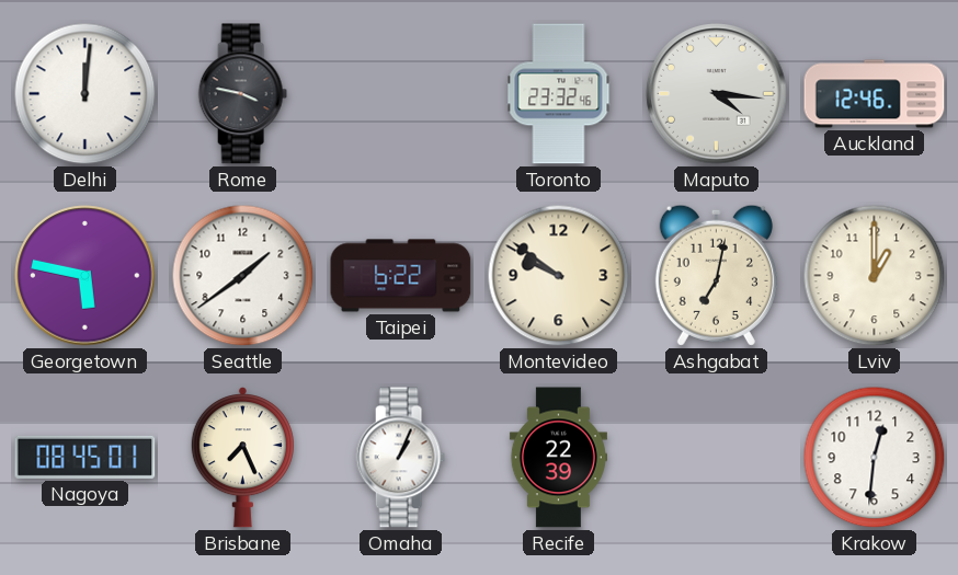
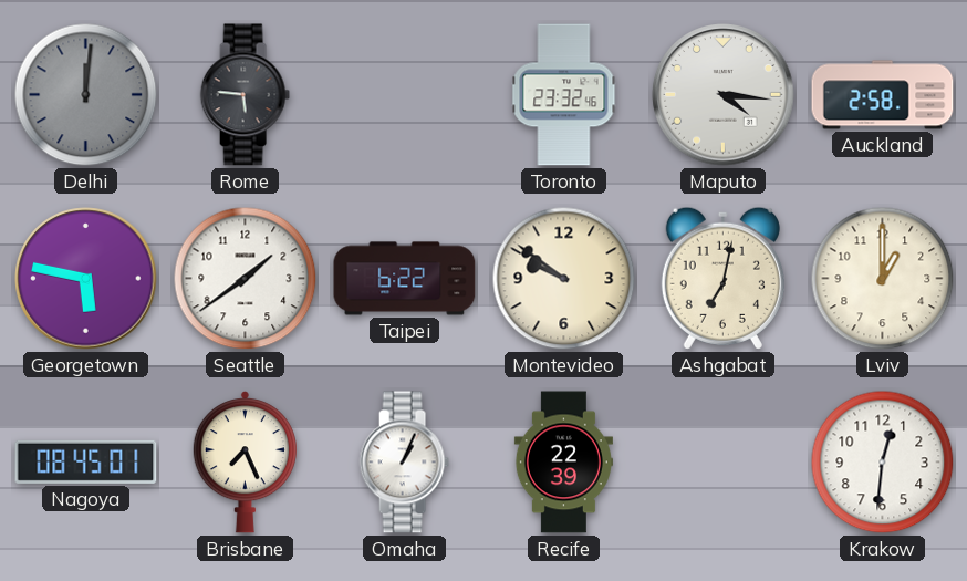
Delhi dial: white -> grey
Rome: 3:47 -> 5:46
Auckland: 12:46 -> 2:58
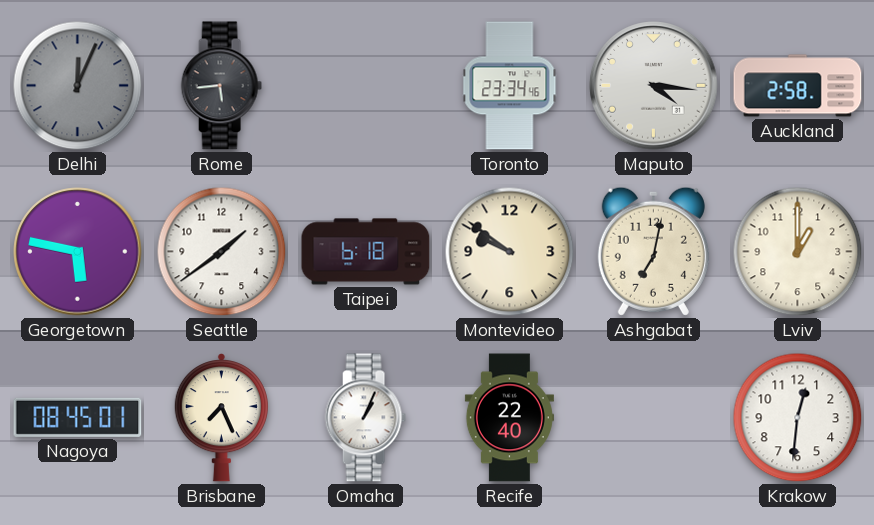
Delhi: 12:01 -> 12:04
Rome: 5:46 -> 5:44
Toronto: 23:32 -> 23:34
Taipei: 6:22 -> 6:18
Recife: 22:39 -> 22:40
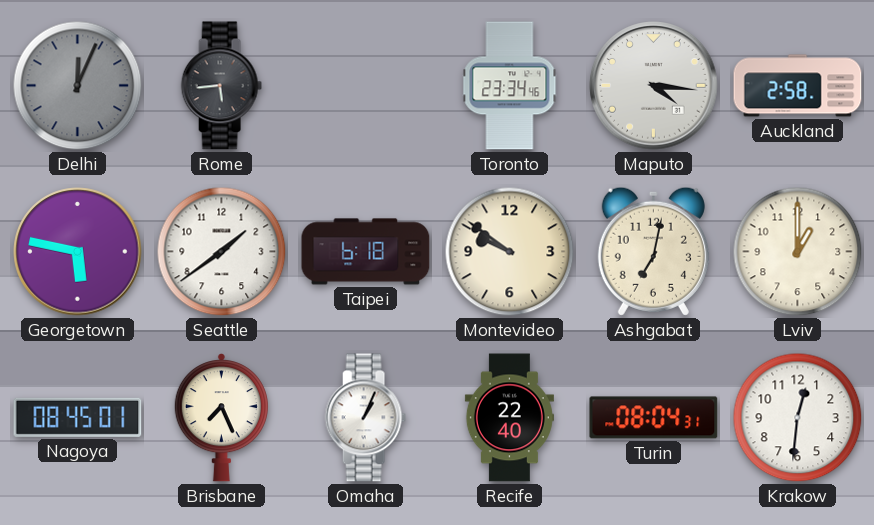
Turin: none -> 08:04
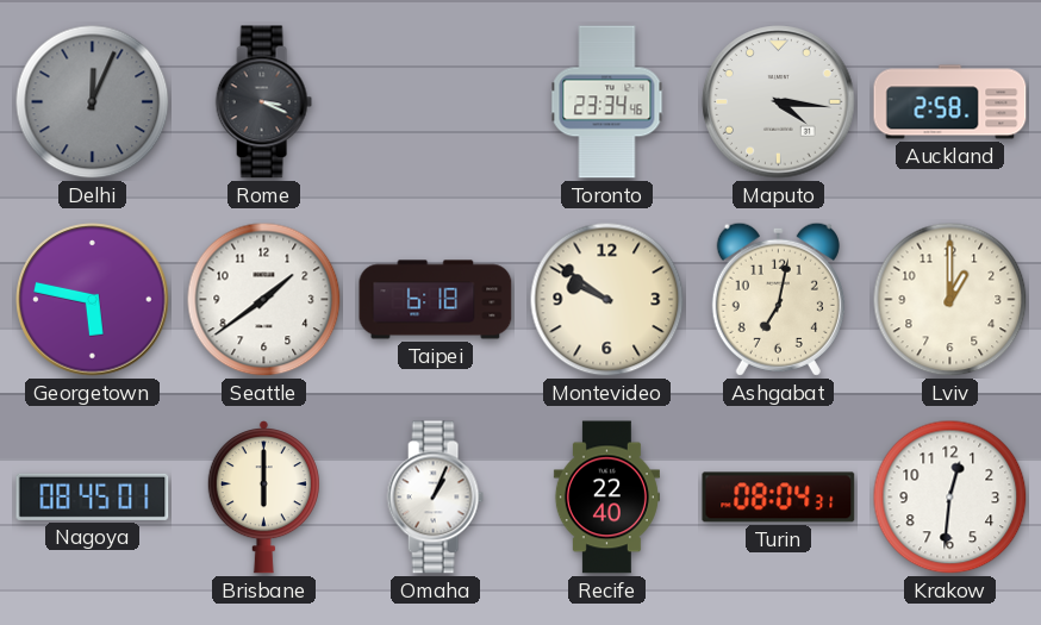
Rome: 5:44 -> 3:19
Brisbane: 7:26 -> 6:00
